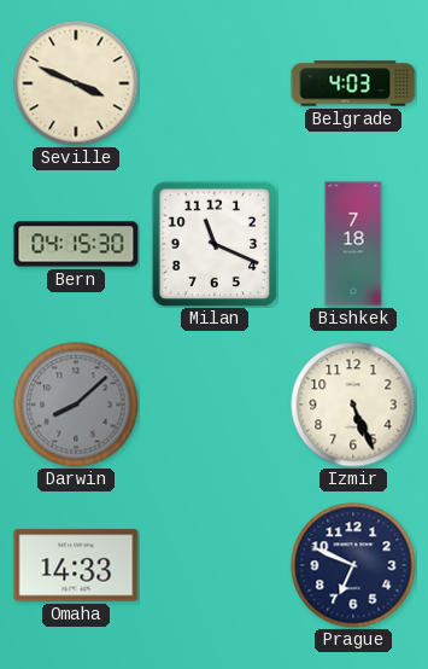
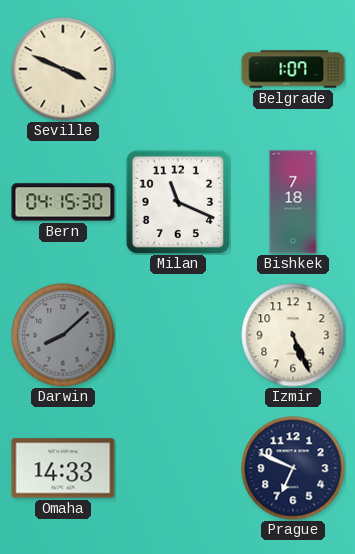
Belgrade: 4:03 -> 1:07
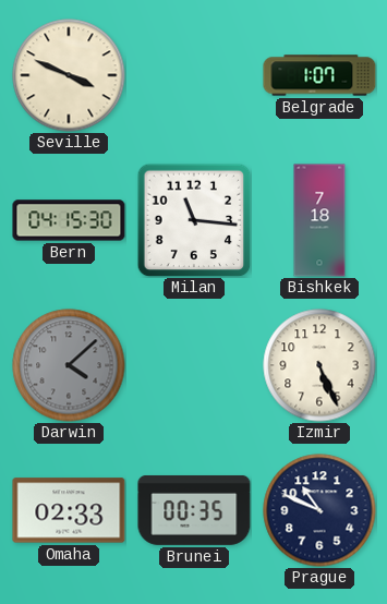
Milan: 11:19 -> 11:16
Darwin: 8:08 -> 4:08
Omaha: 14:33 -> 02:33
Brunei: none -> 00:35
Prague: 6:49 -> 10:49
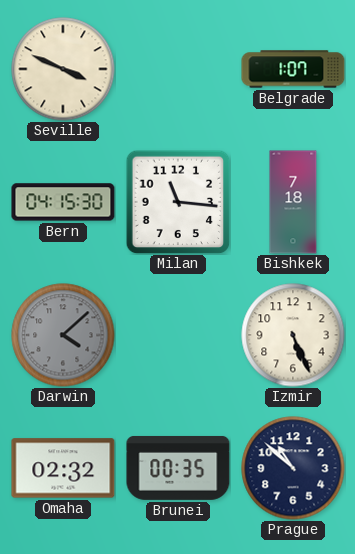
Omaha: 02:33 -> 02:32
Prague: 10:49 -> 10:52
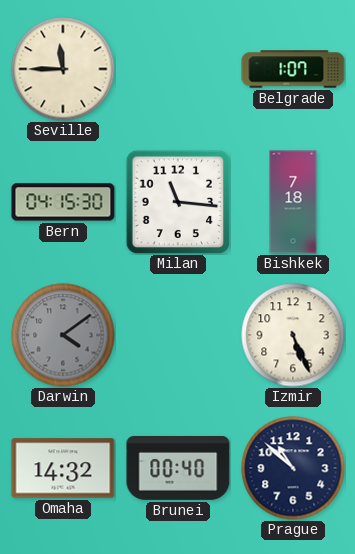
Seville: 3:49 -> 11:45
Darwin: 4:08 -> 4:09
Omaha: 02:32 -> 14:32
Brunei: 00:35 -> 00:40
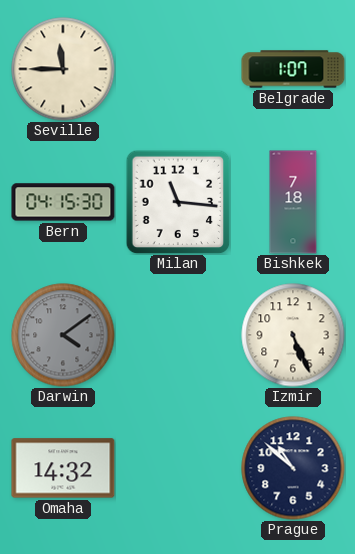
Brunei: 00:40 -> none
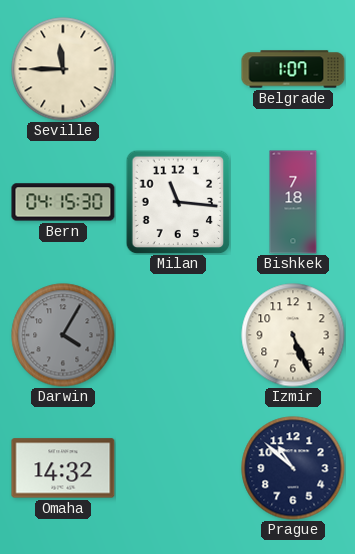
Darwin: 4:09 -> 4:05
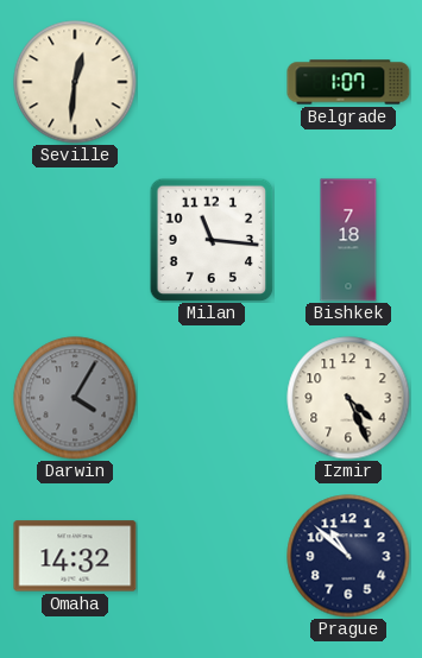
Seville: 11:45 -> 12:31
Bern: 04:15 -> none
Izmir: 5:26 -> 4:26
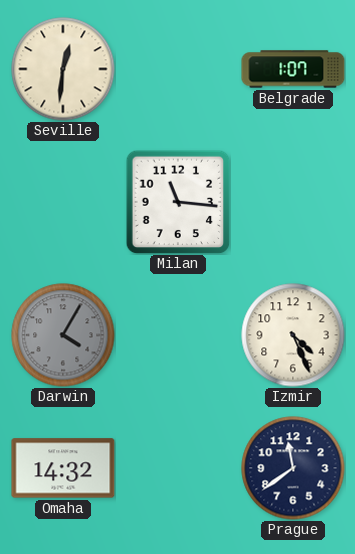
Bishkek: 7:18 -> none
Prague: 10:52 -> 11:39
